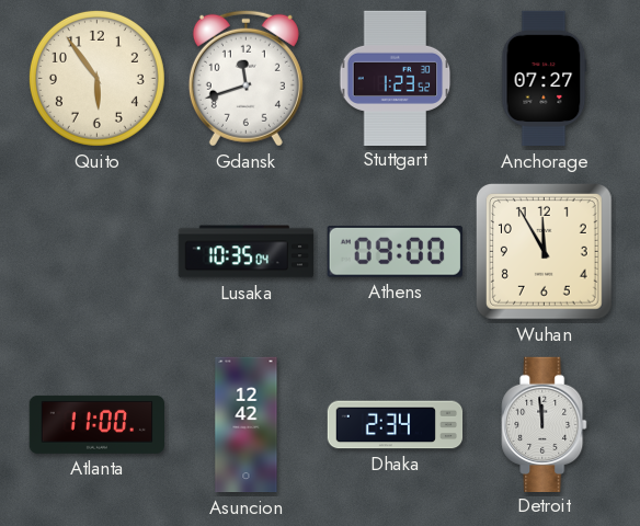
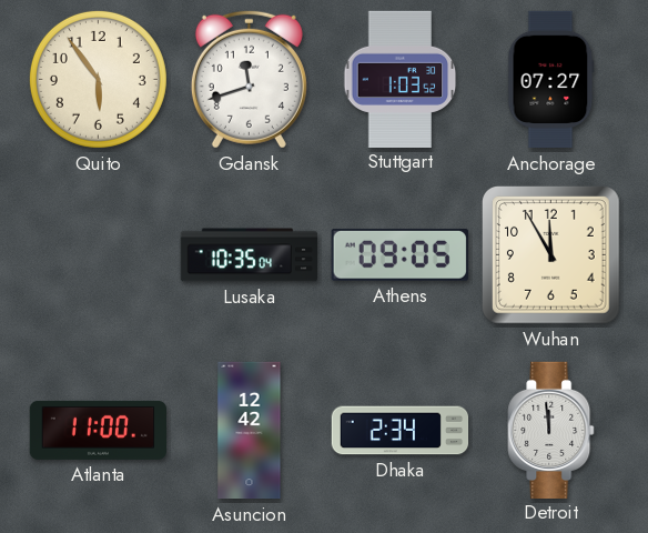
Stuttgart: 1:23 -> 1:03
Athens: 09:00 -> 09:05
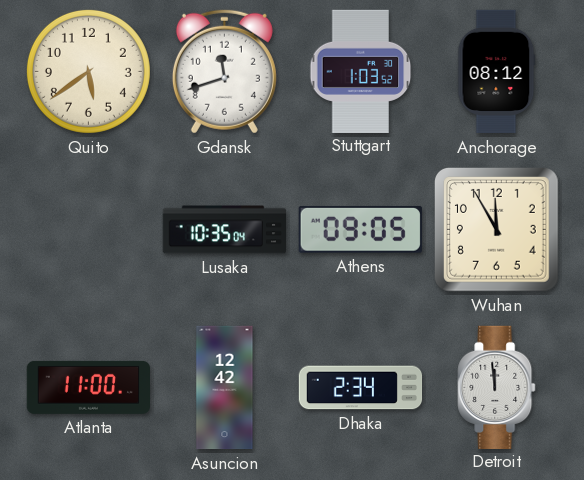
Quito: 5:54 -> 5:39
Anchorage: 07:27 -> 08:12
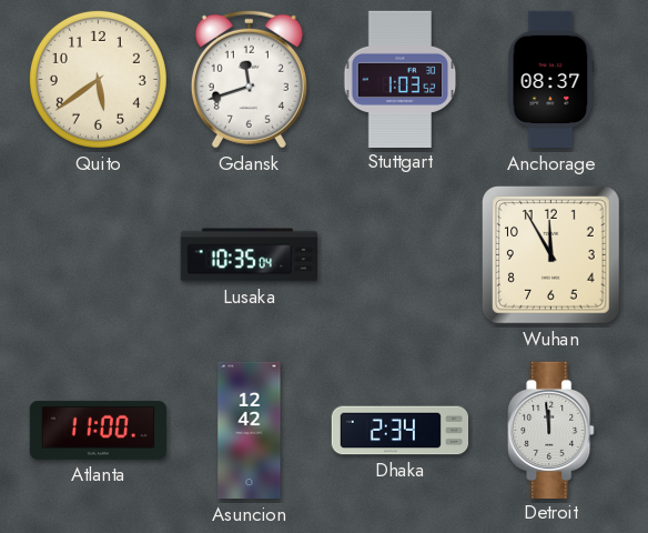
Anchorage: 08:12 -> 08:37
Athens: 09:05 -> none
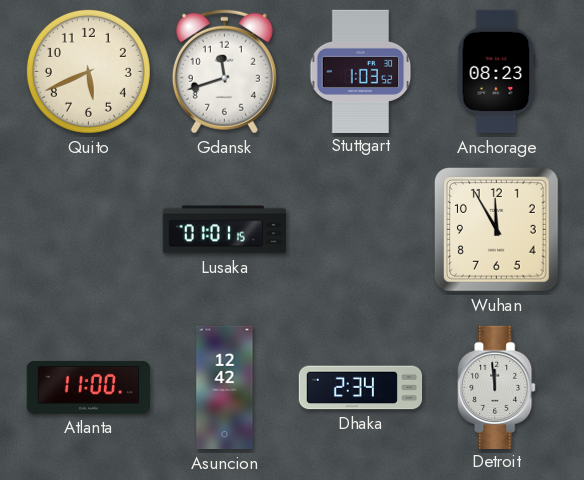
Quito: 5:39 -> 5:41
Anchorage: 08:37 -> 08:23
Lusaka: 10:35 -> 01:01
